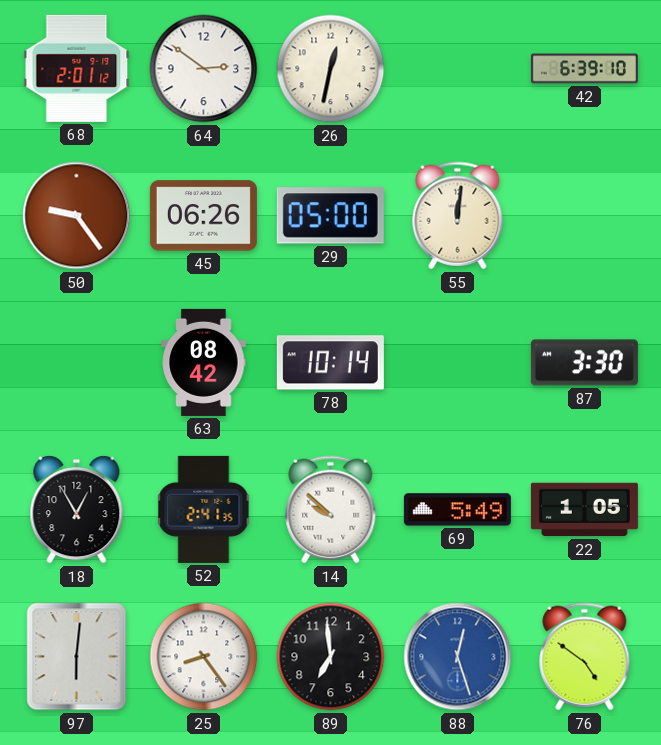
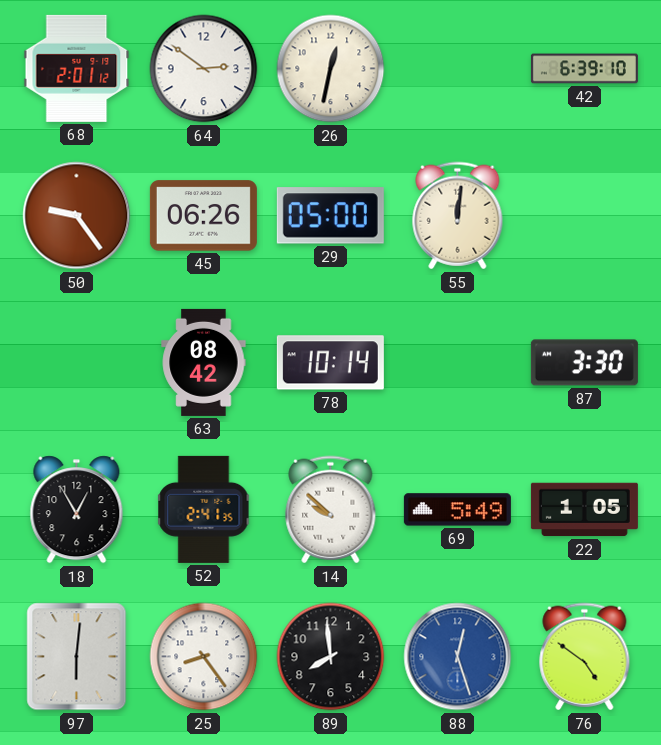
89: 6:59 -> 7:59
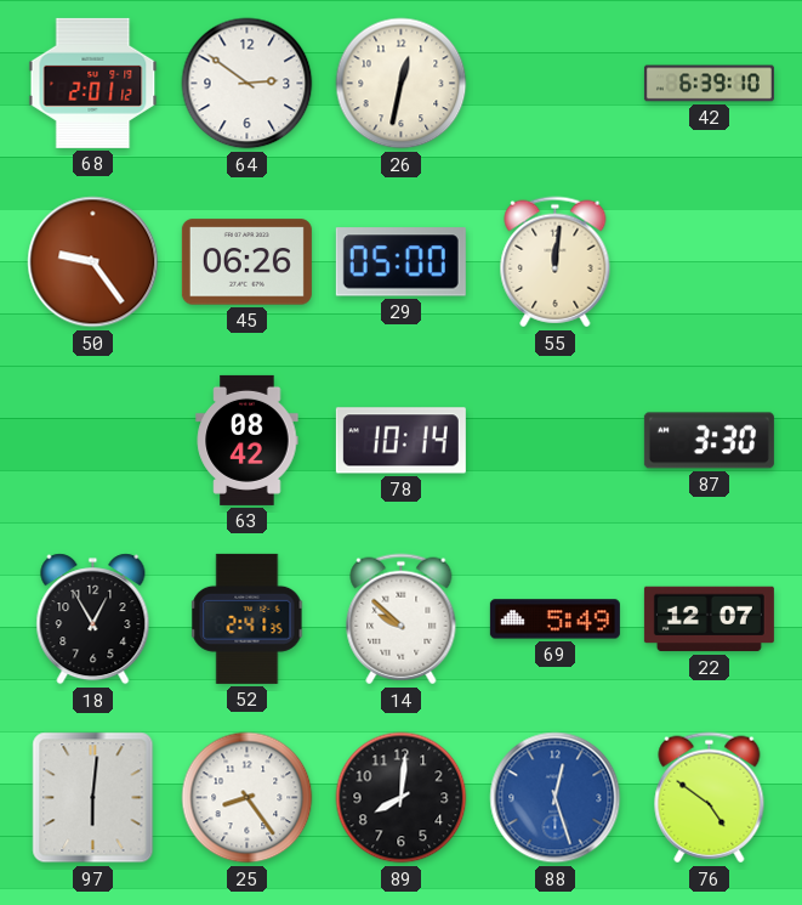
22: 1:05 -> 12:07
89: 7:59 -> 8:01
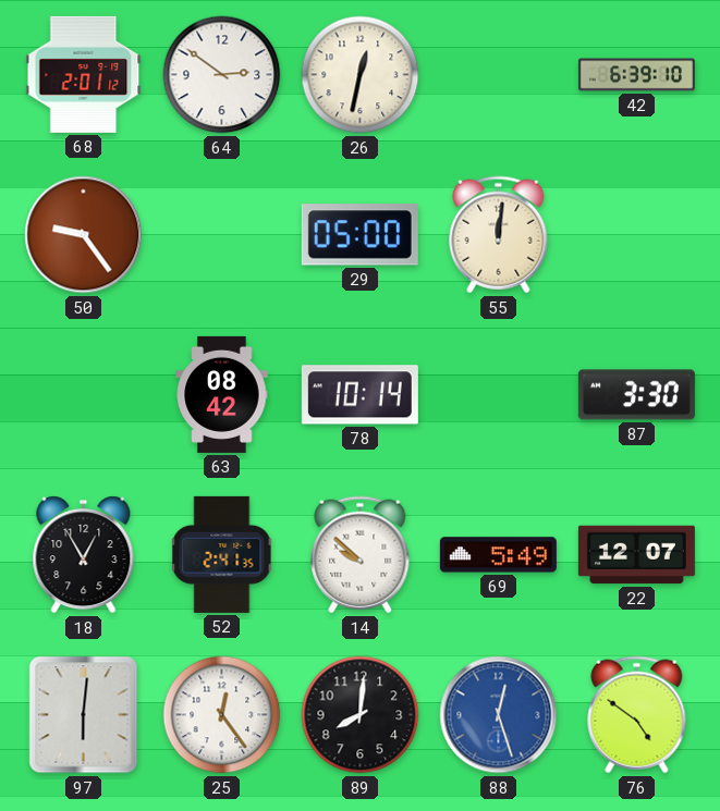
45: 06:26 -> none
25: 8:24 -> 12:24
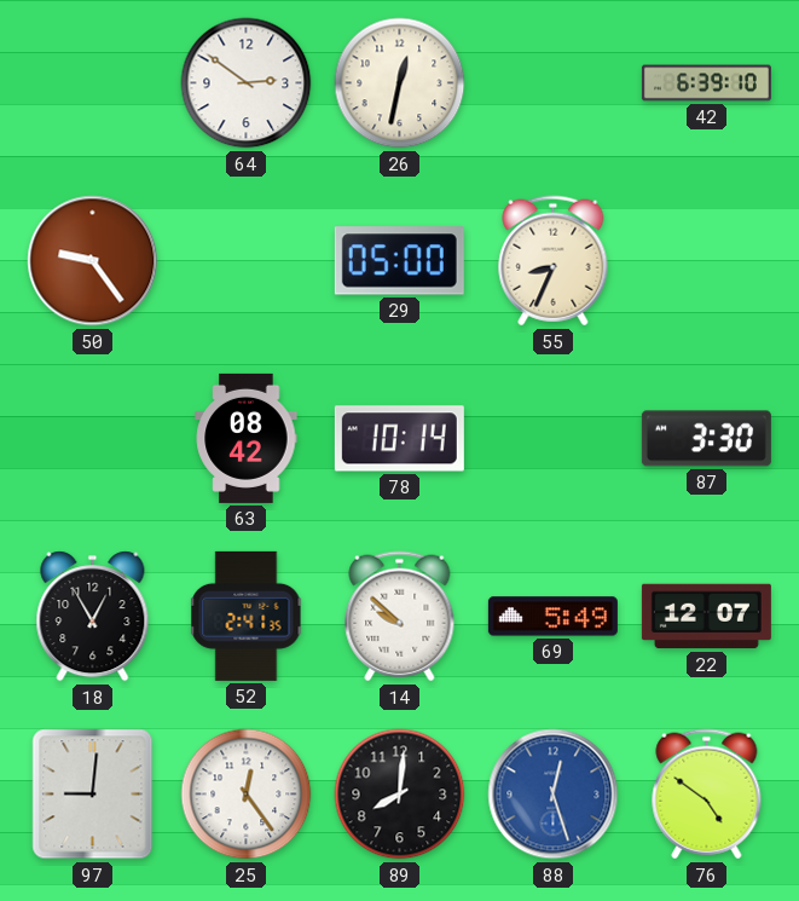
68: 2:01 -> none
55: 12:01 -> 8:34
97: 6:01 -> 9:01
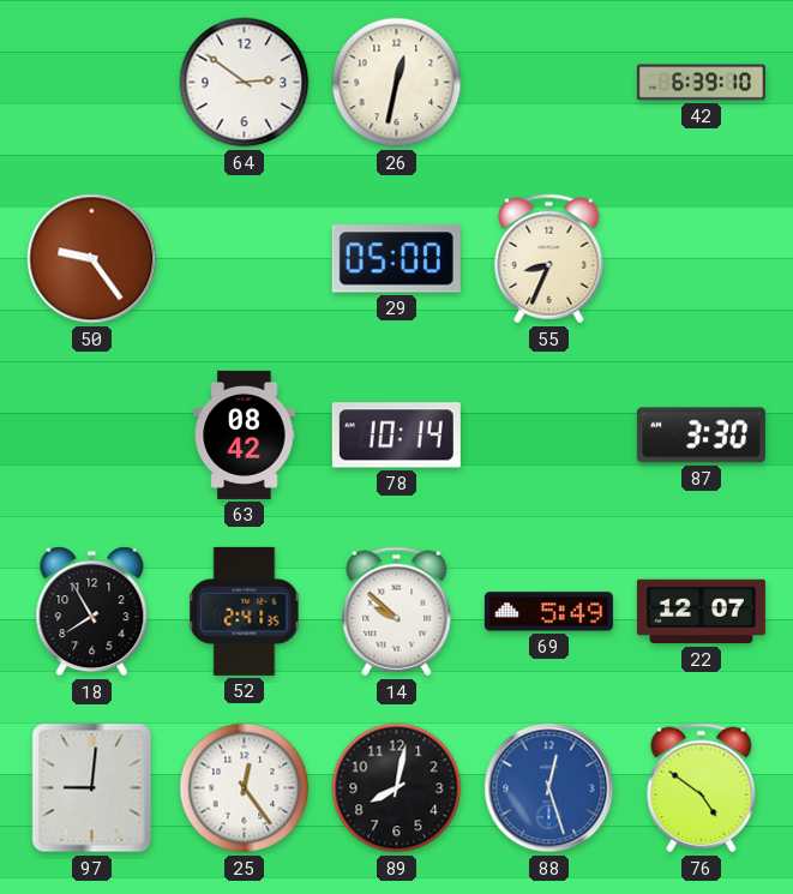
18: 12:55 -> 7:55
89: 8:01 -> 8:02
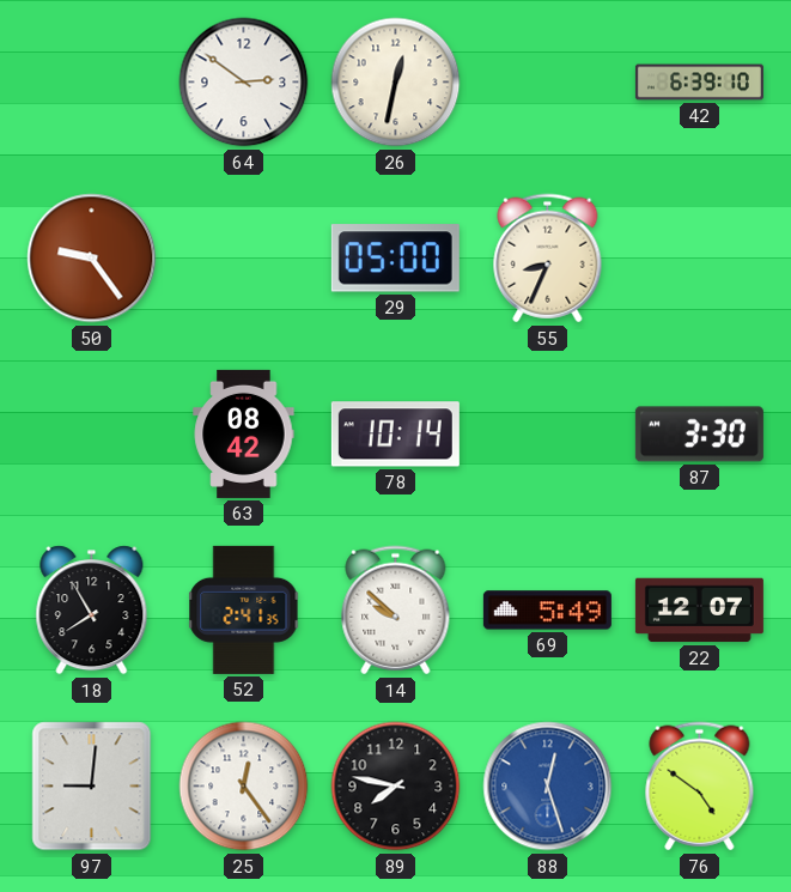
89: 8:02 -> 7:47
